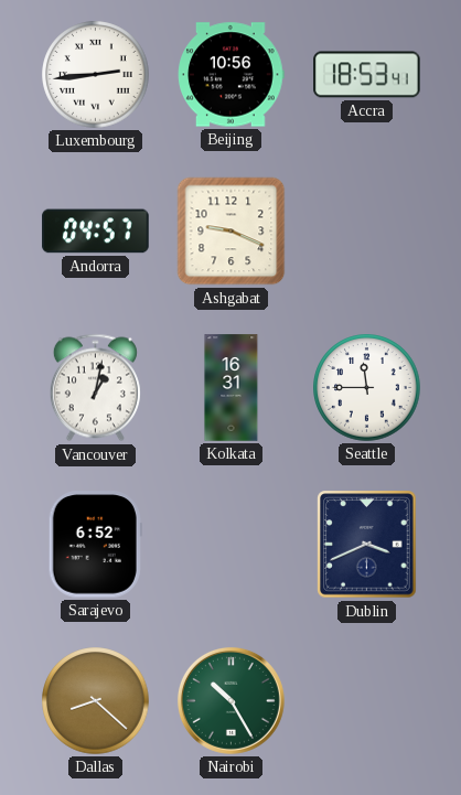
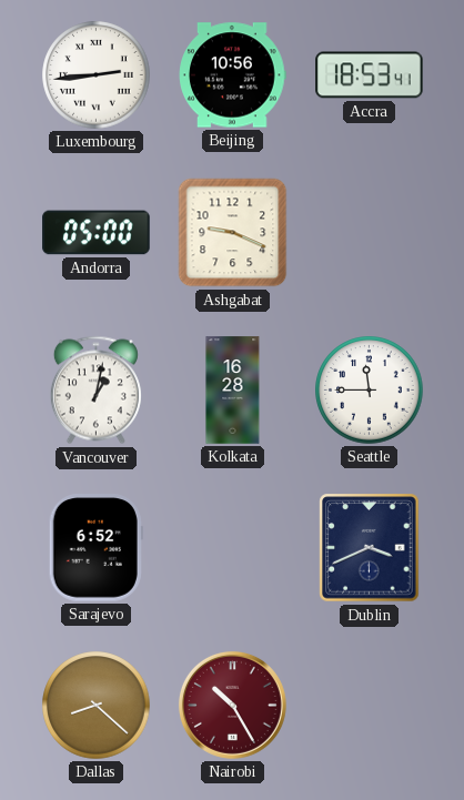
Andorra: 04:57 -> 05:00
Kolkata: 16:31 -> 16:28
Nairobi dial: green -> burgundy
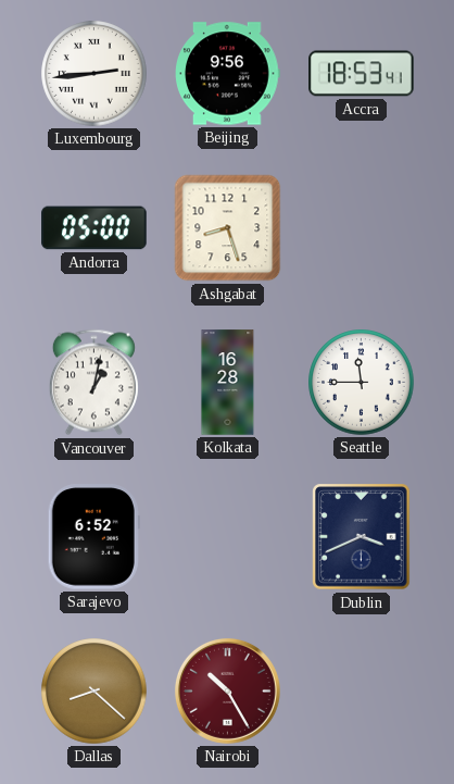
Beijing: 10:56 -> 9:56
Ashgabat: 9:19 -> 8:27
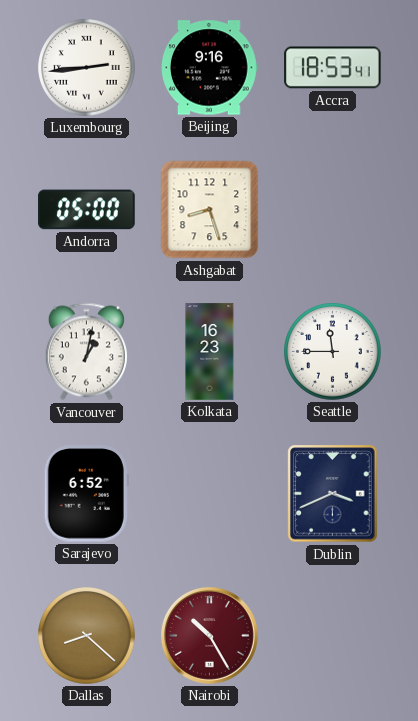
Beijing: 9:56 -> 9:16
Kolkata: 16:28 -> 16:23
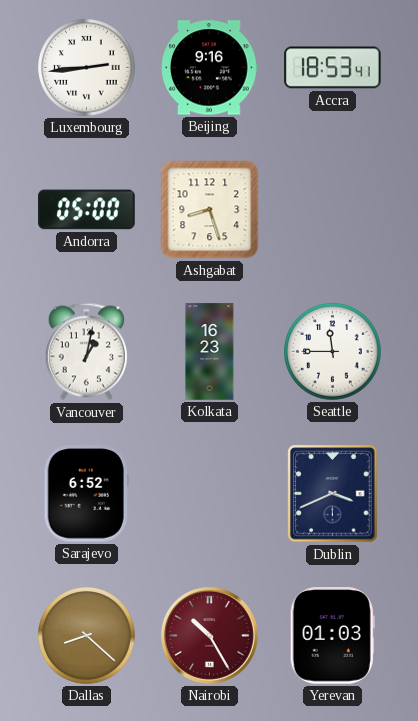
Yerevan: none -> 01:03
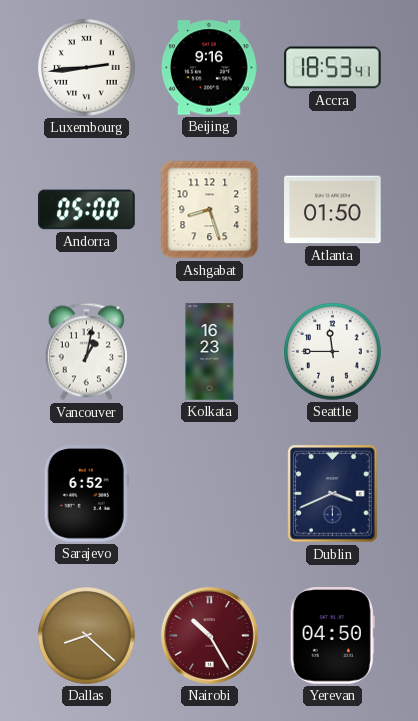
Atlanta: none -> 01:50
Yerevan: 01:03 -> 04:50
